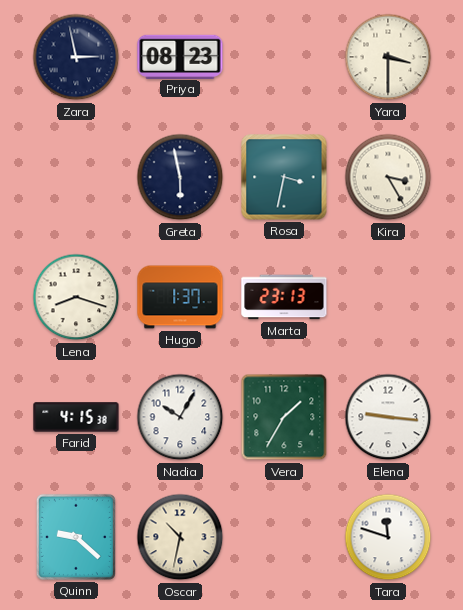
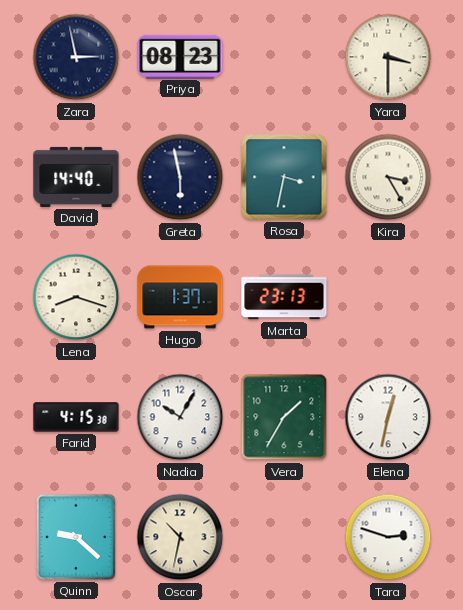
David: none -> 14:40
Elena: 9:16 -> 12:32
Tara: 11:48 -> 2:48
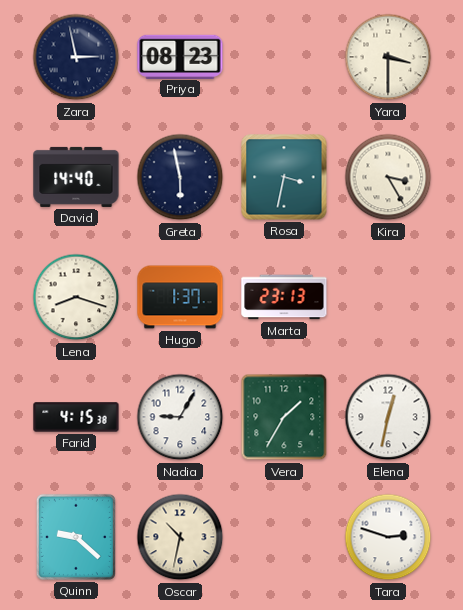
Nadia: 10:05 -> 9:05
